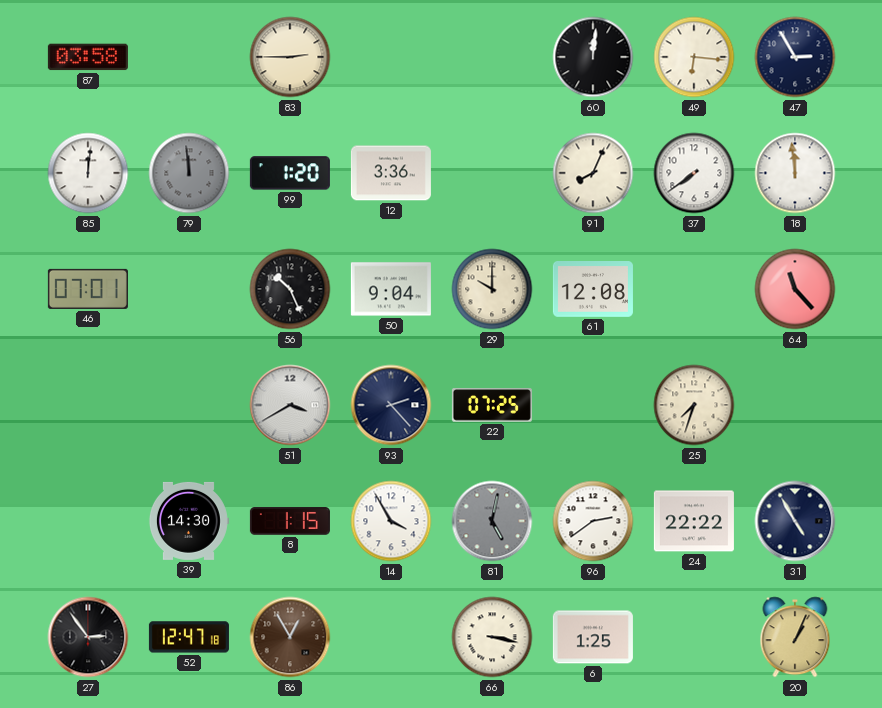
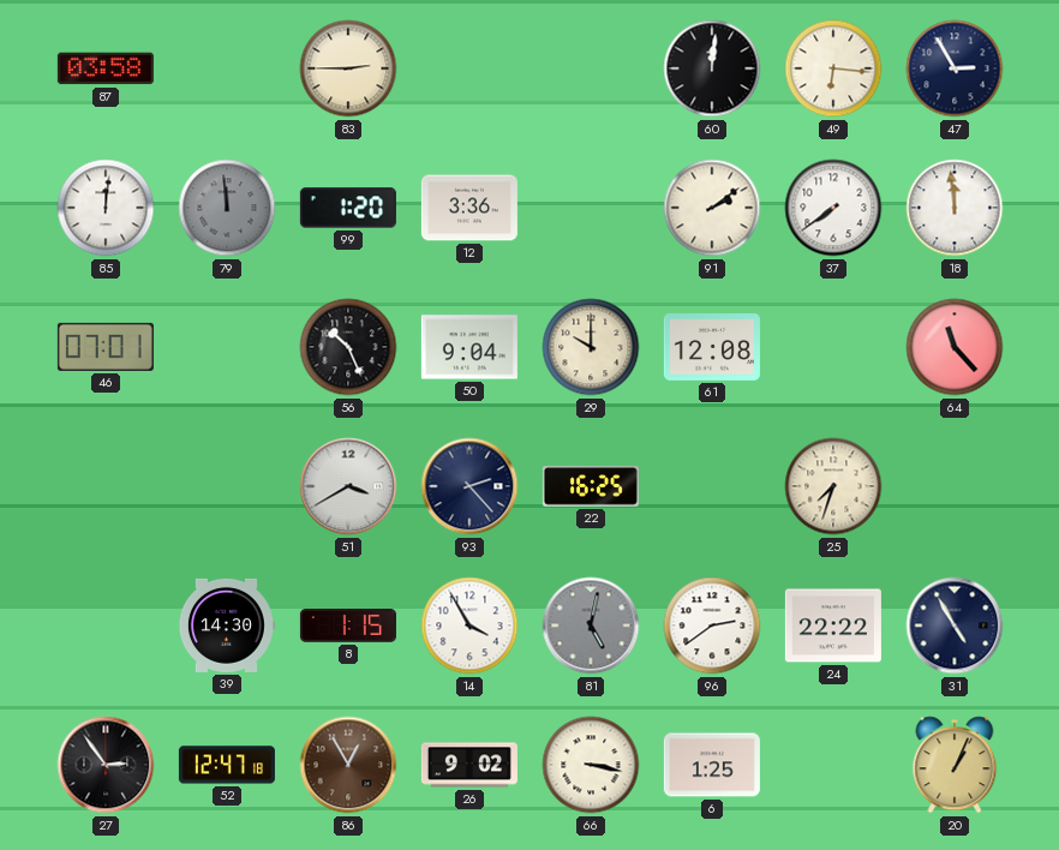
91: 8:04 -> 2:09
22: 07:25 -> 16:25
26: none -> 9:02
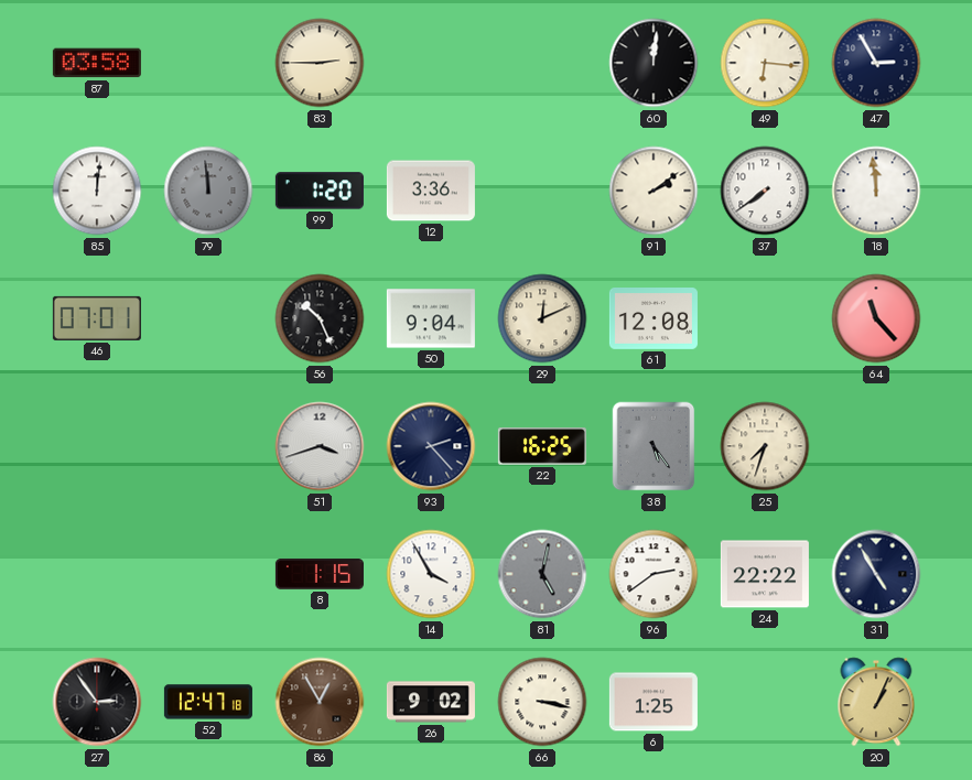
29: 10:00 -> 12:11
51: 3:40 -> 3:42
38: none -> 5:24
39: 14:30 -> none
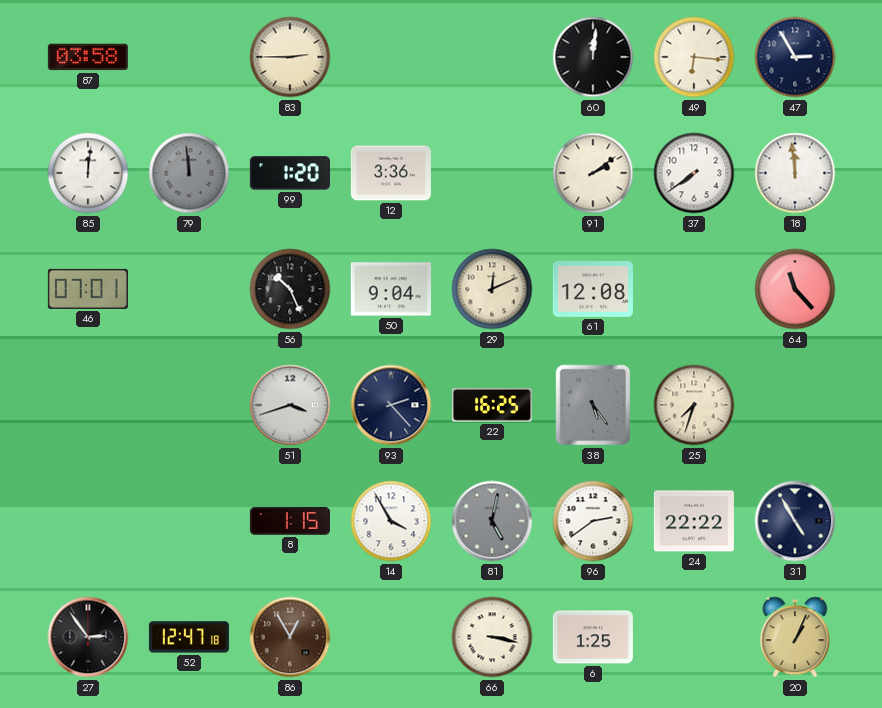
26: 9:02 -> none
